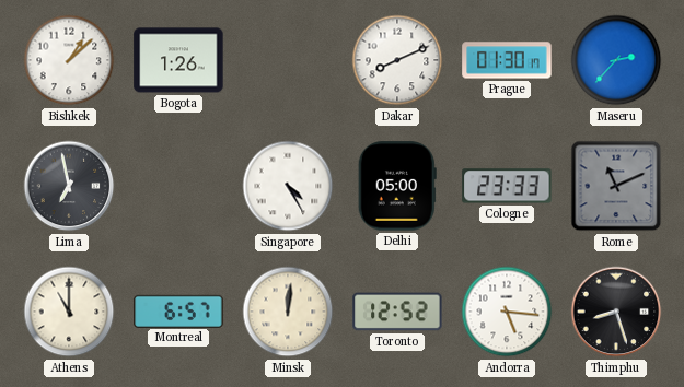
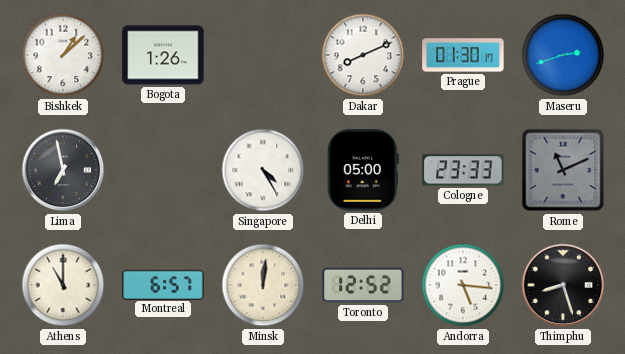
Maseru: 2:37 -> 2:42
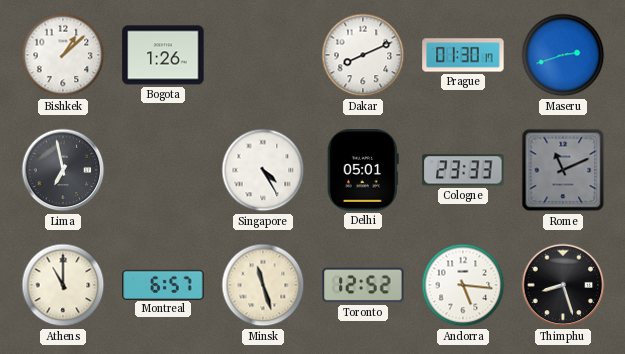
Delhi: 05:00 -> 05:01
Minsk: 12:01 -> 11:27
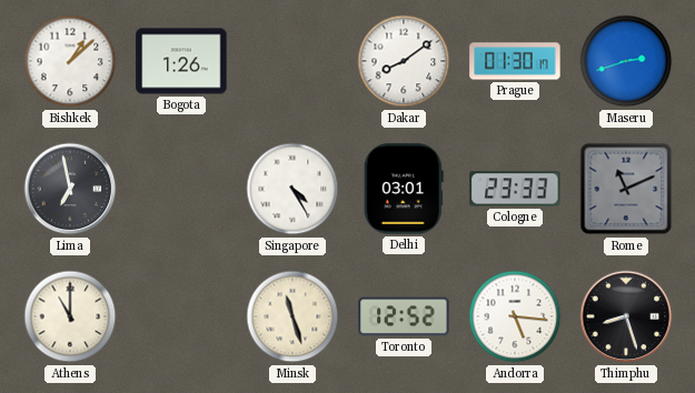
Dakar: 8:11 -> 8:09
Delhi: 05:01 -> 03:01
Montreal: 6:57 -> none
